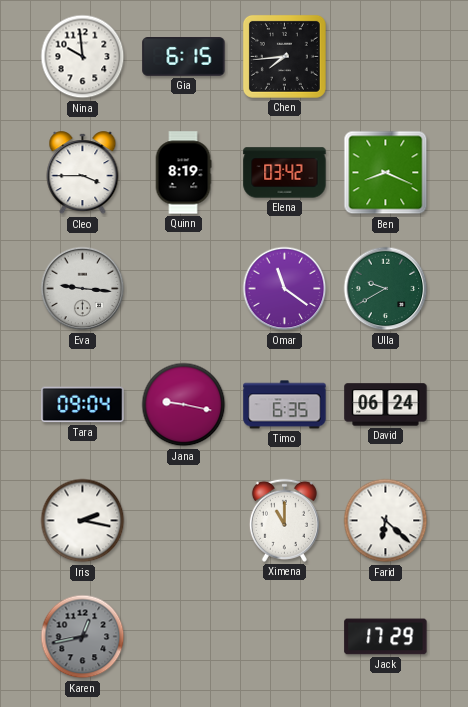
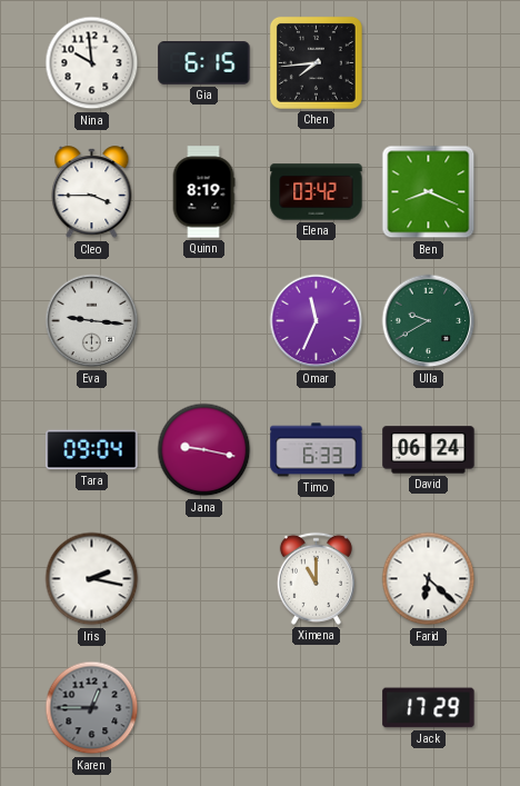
Omar: 11:21 -> 11:34
Timo: 6:35 -> 6:33
Karen: 12:43 -> 12:45
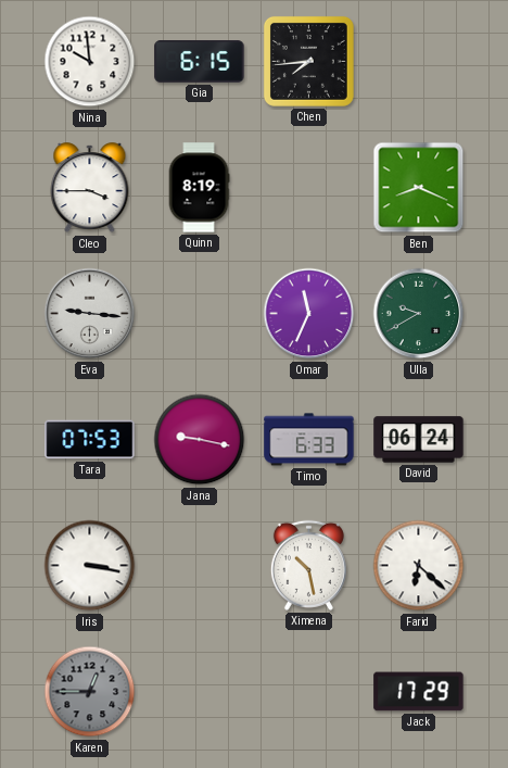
Elena: 03:42 -> none
Tara: 09:04 -> 07:53
Iris: 2:17 -> 3:17
Ximena: 11:00 -> 10:28
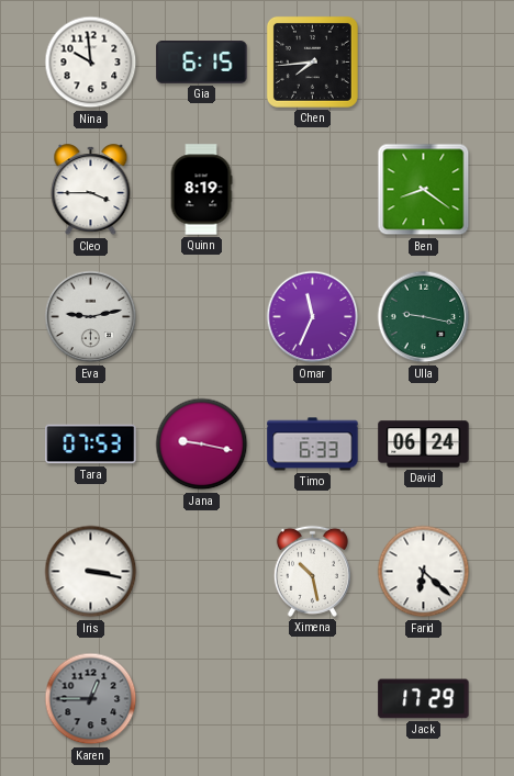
Ben: 8:19 -> 8:21
Eva: 9:16 -> 9:13
Ulla: 9:40 -> 9:17
